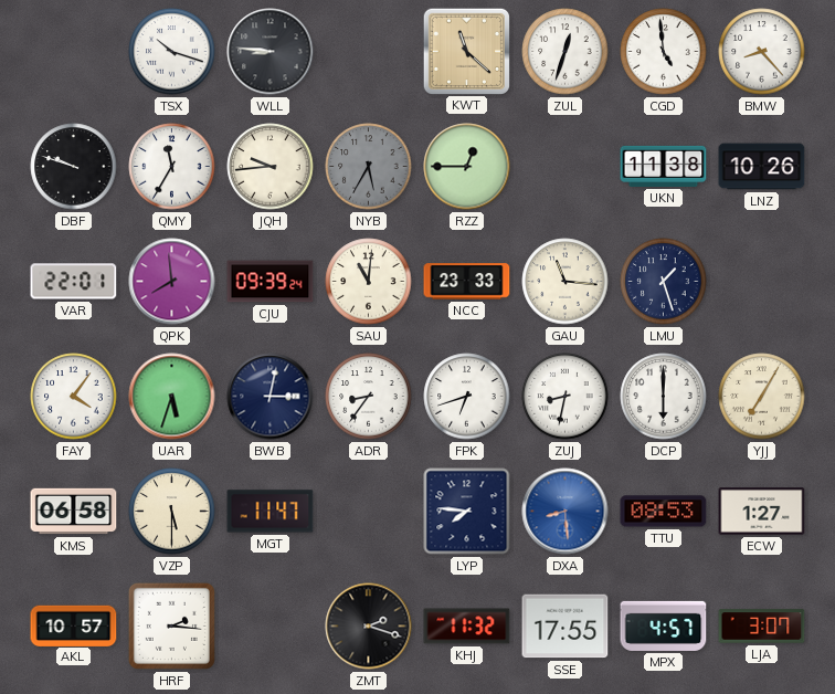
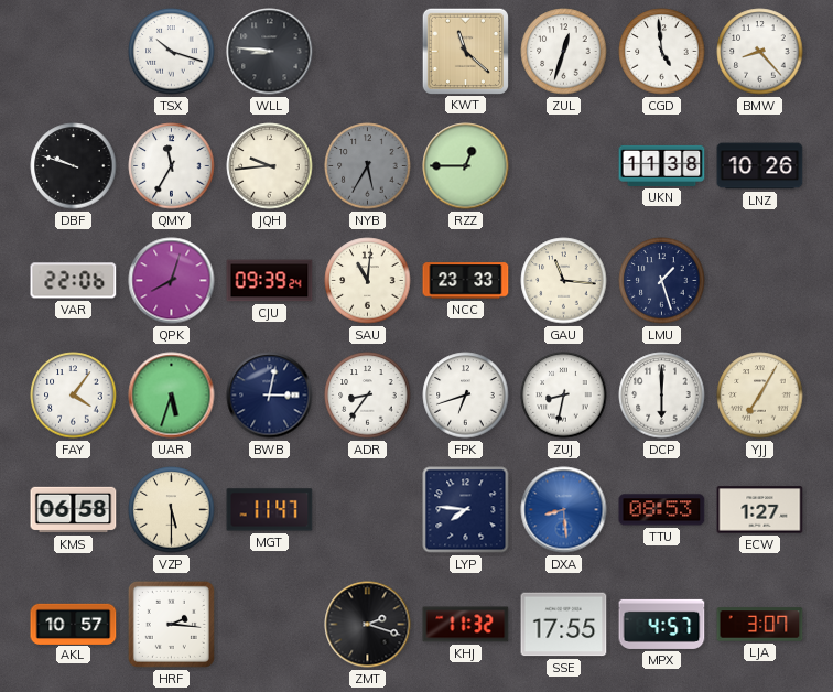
VAR: 22:01 -> 22:06
QPK: 7:59 -> 8:03
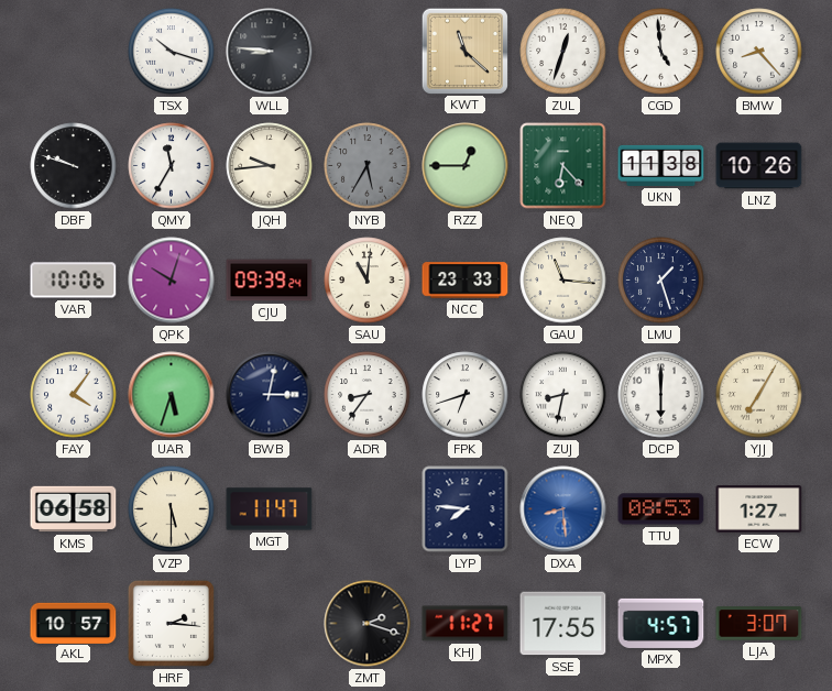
NEQ: none -> 6:23
VAR: 22:06 -> 10:06
QPK: 8:03 -> 10:03
KHJ: 11:32 -> 11:27
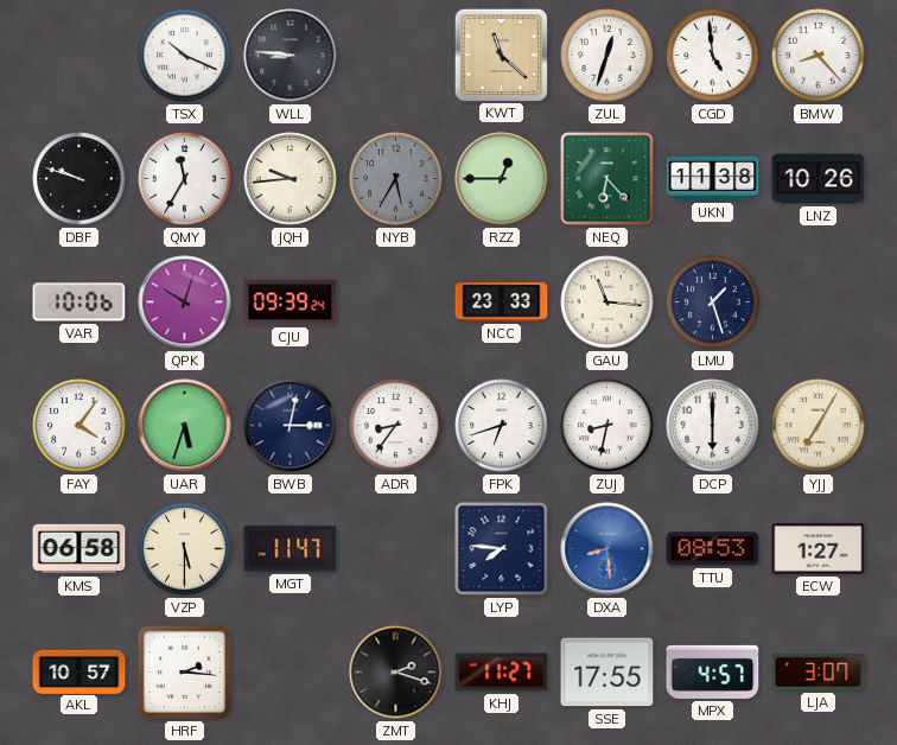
TSX: 10:18 -> 10:19
SAU: 11:01 -> none
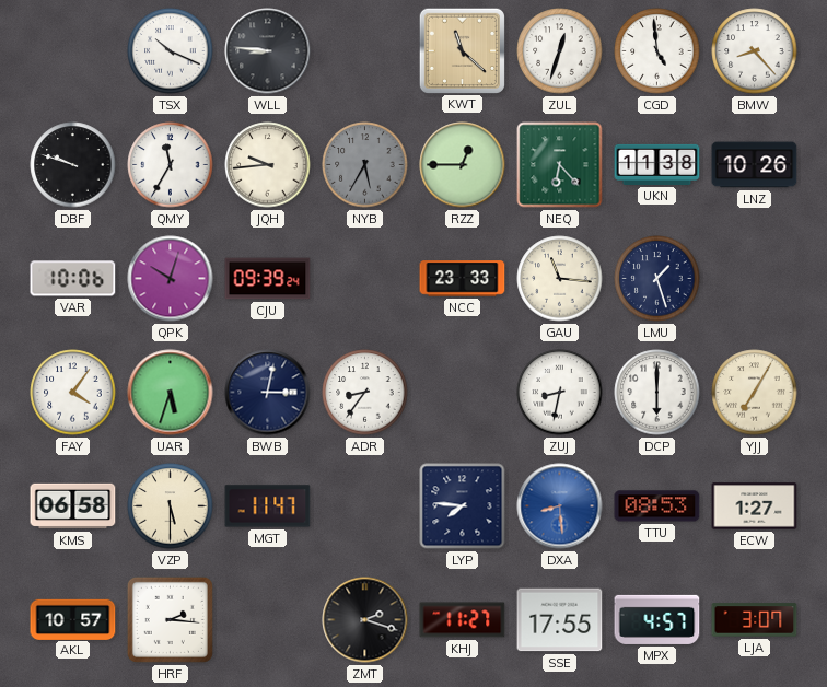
FPK: 6:42 -> none
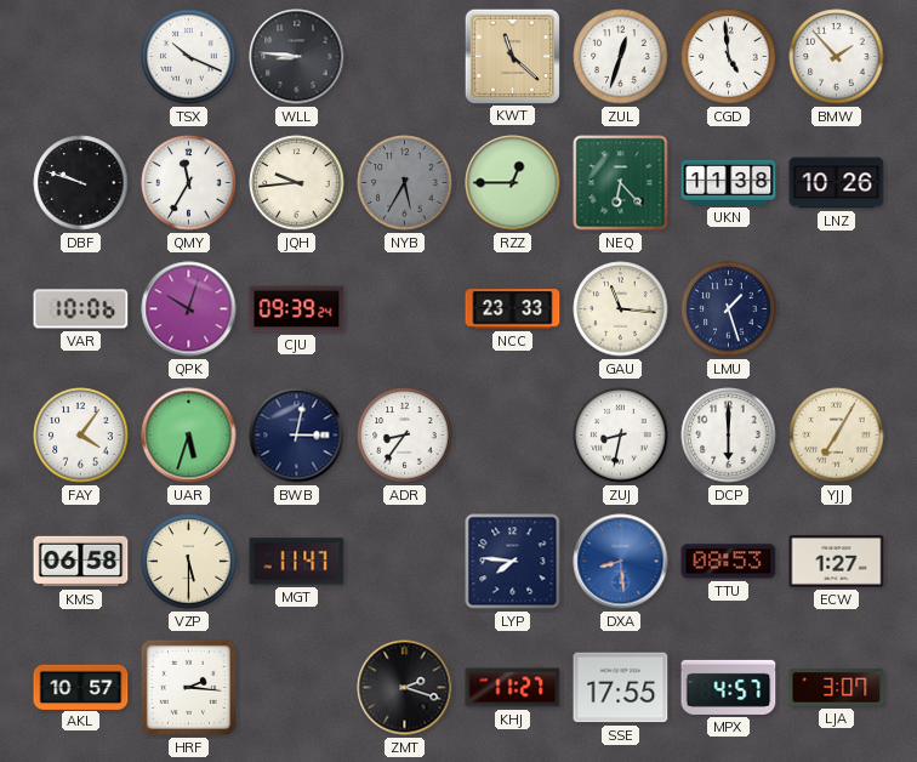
BMW: 8:23 -> 1:53
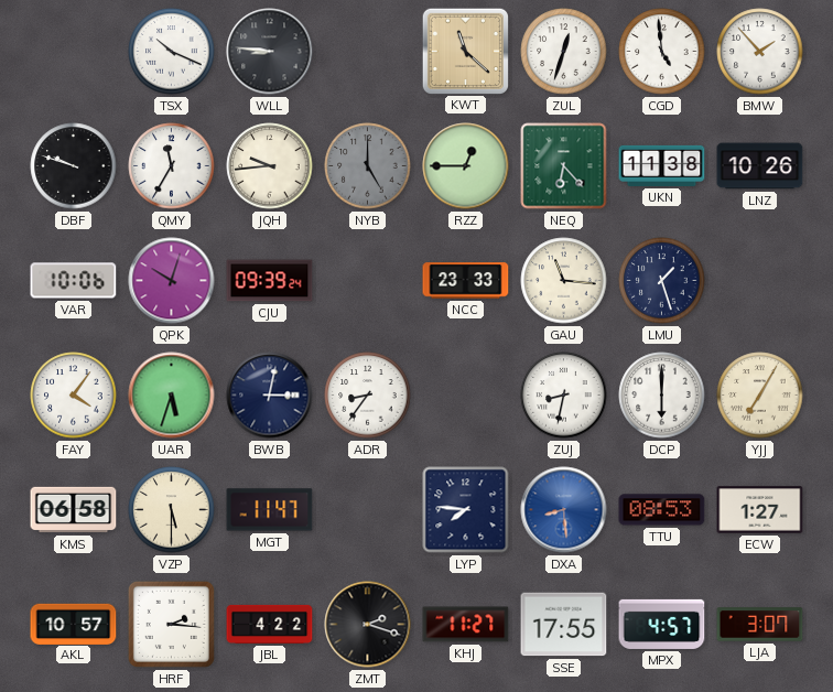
NYB: 5:35 -> 5:00
JBL: none -> 4:22
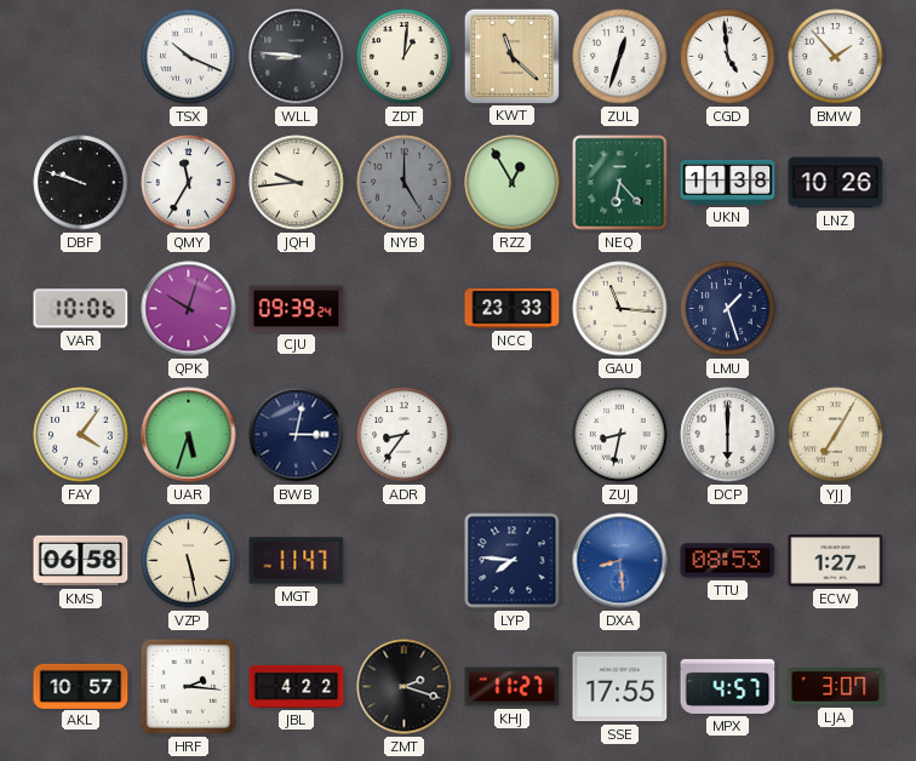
ZDT: none -> 1:01
RZZ: 12:45 -> 12:55
VZP: 5:30 -> 5:28
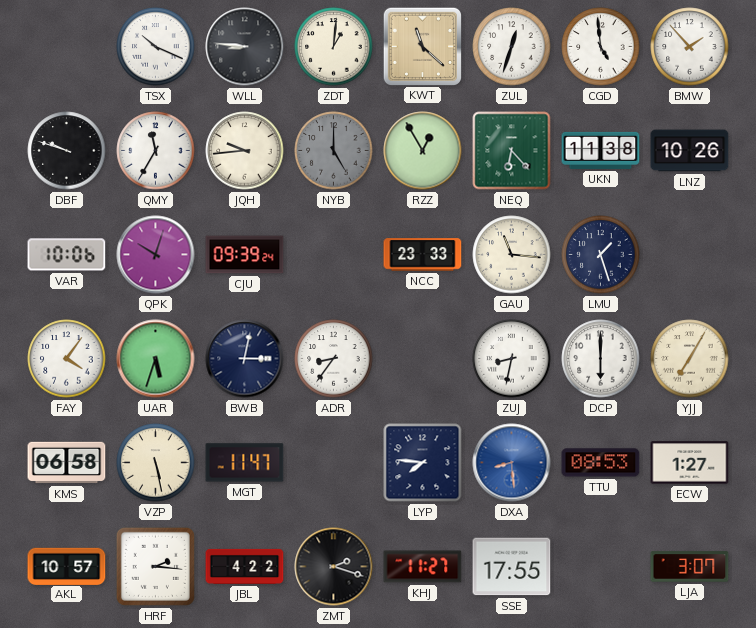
MPX: 4:57 -> none
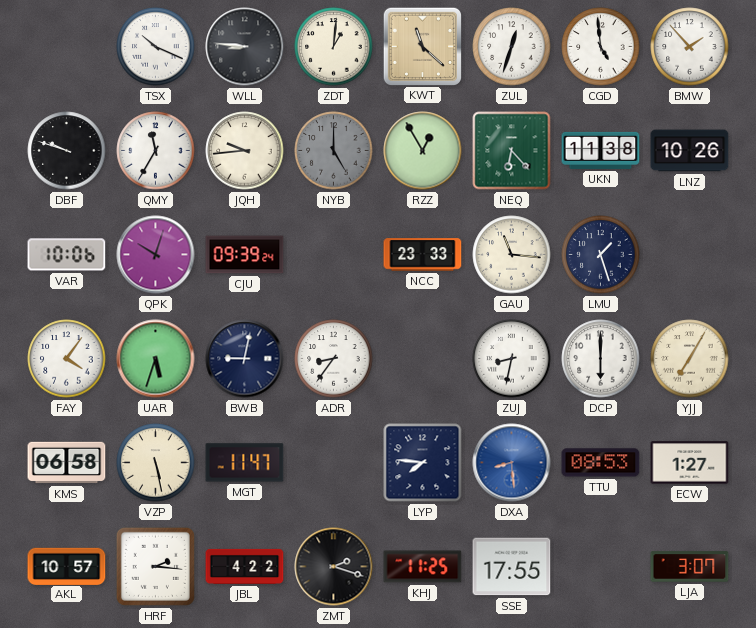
BWB: 3:02 -> 9:02
KHJ: 11:27 -> 11:25
